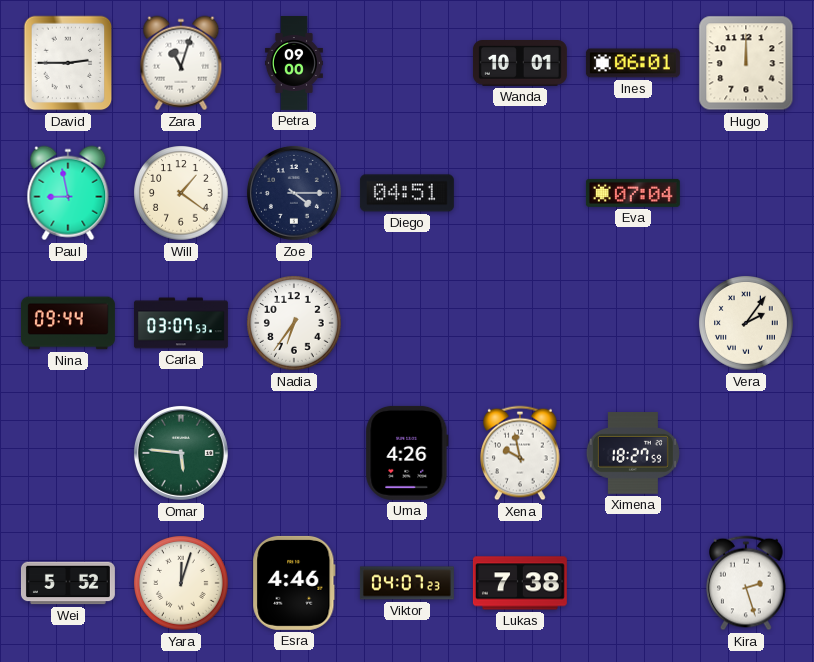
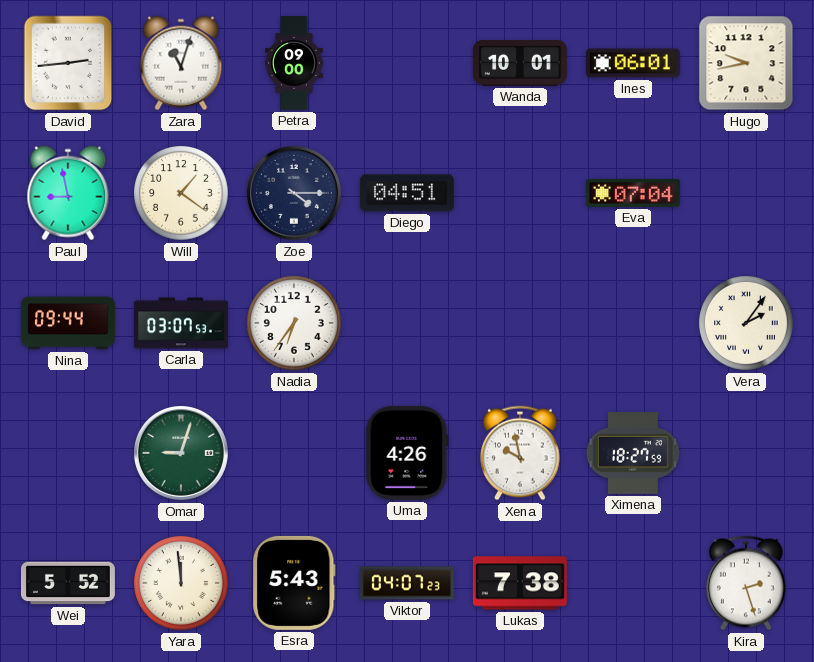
David: 2:45 -> 2:44
Hugo: 12:00 -> 9:43
Omar: 5:46 -> 9:03
Yara: 12:03 -> 11:59
Esra: 4:46 -> 5:43
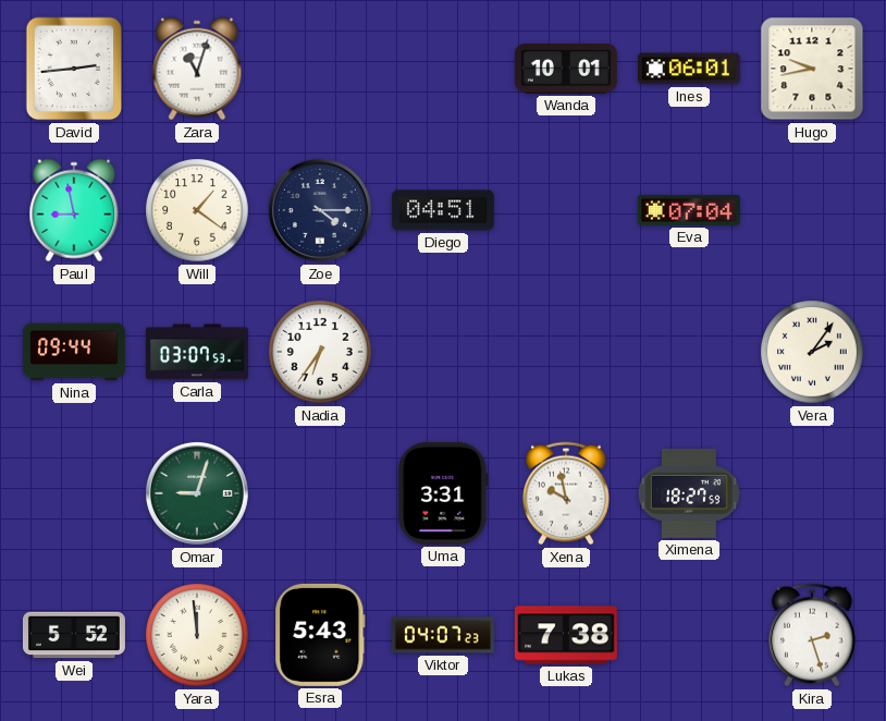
Petra: 09:00 -> none
Uma: 4:26 -> 3:31
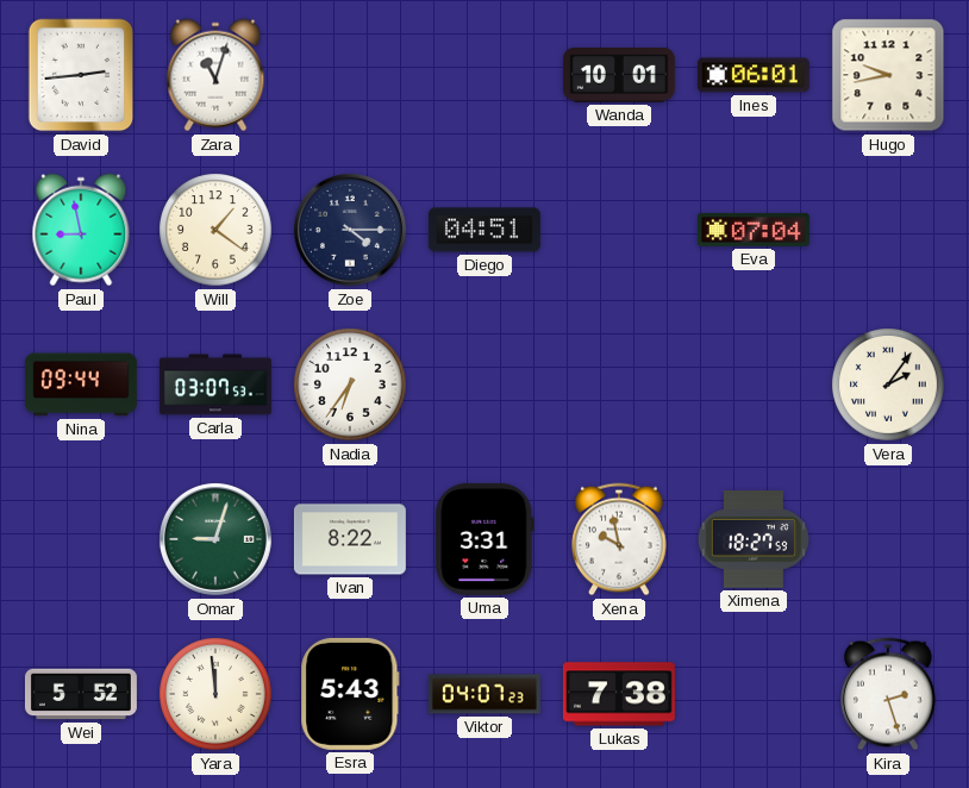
Ivan: none -> 8:22
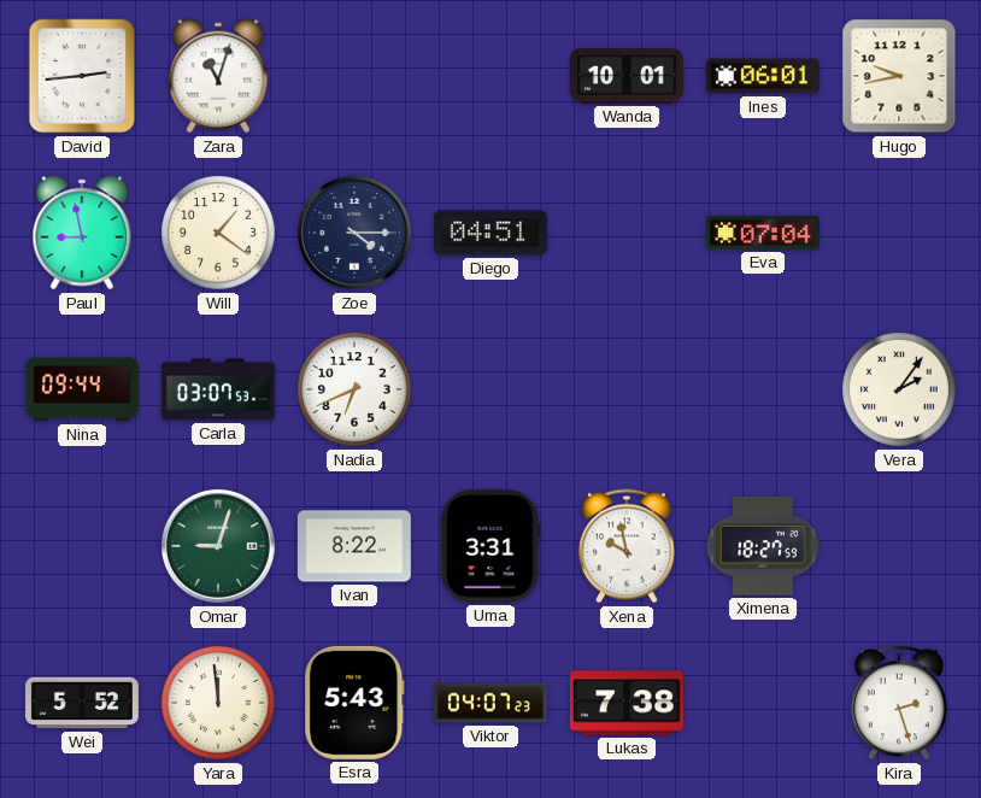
Nadia: 6:36 -> 6:41
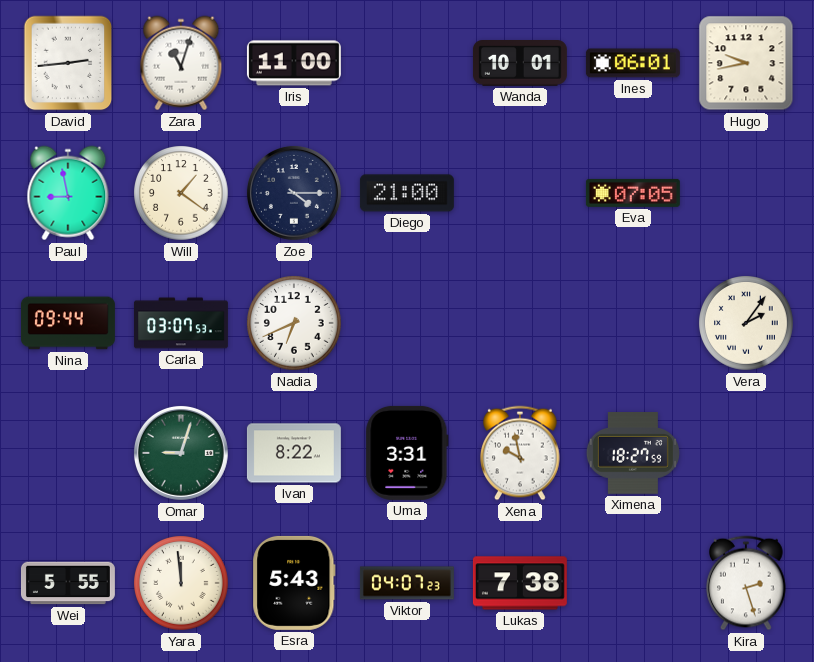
Iris: none -> 11:00
Diego: 04:51 -> 21:00
Eva: 07:04 -> 07:05
Wei: 5:52 -> 5:55
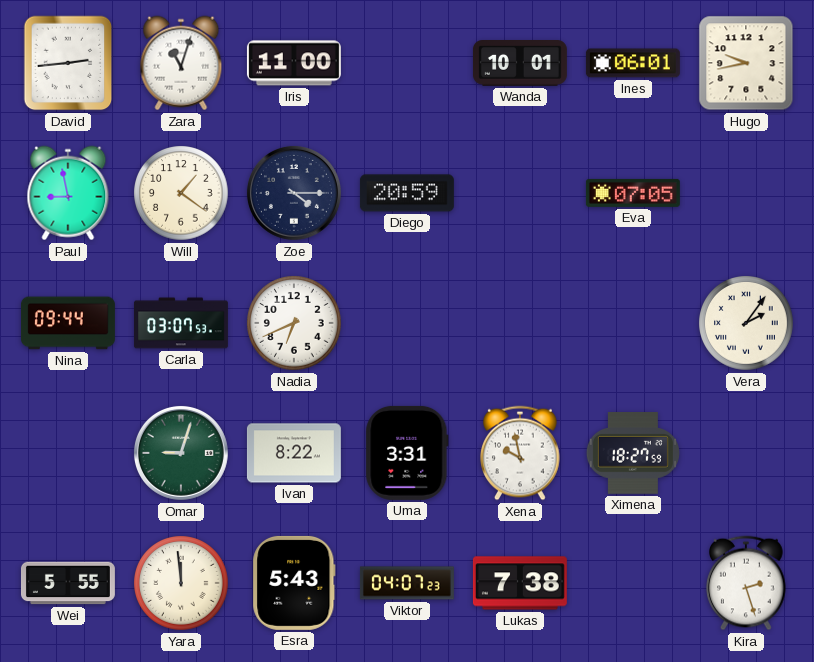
Diego: 21:00 -> 20:59
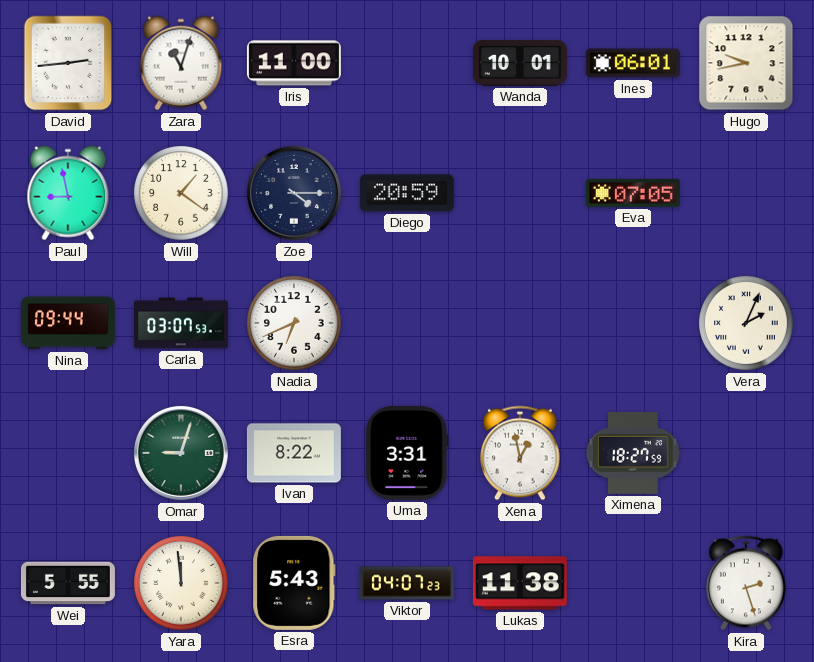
Vera: 2:06 -> 2:04
Xena: 9:58 -> 12:58
Lukas: 7:38 -> 11:38
